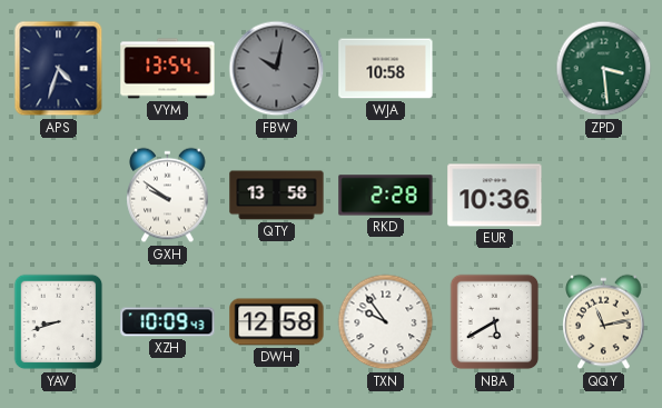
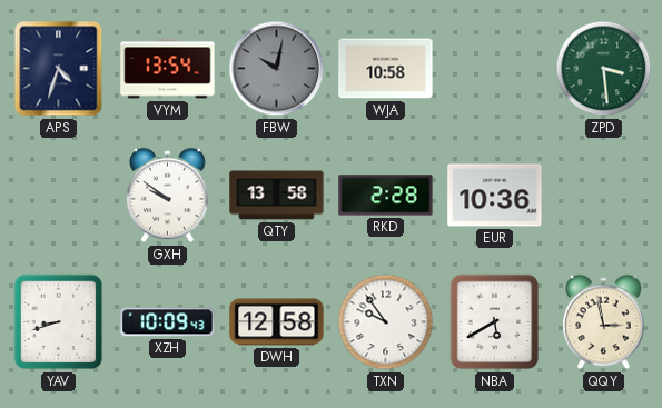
QQY: 11:13 -> 2:58
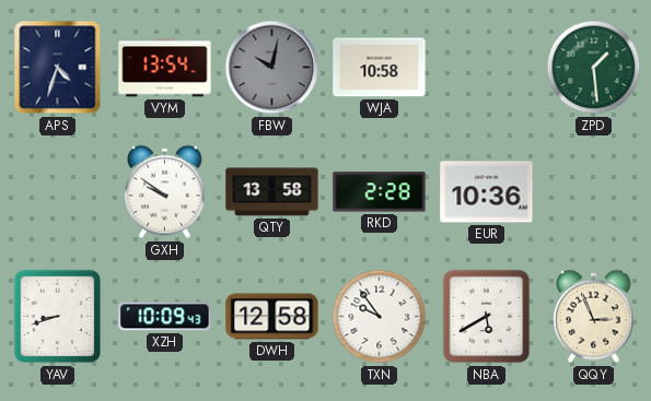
ZPD: 3:29 -> 1:29
QQY: 2:58 -> 2:56
